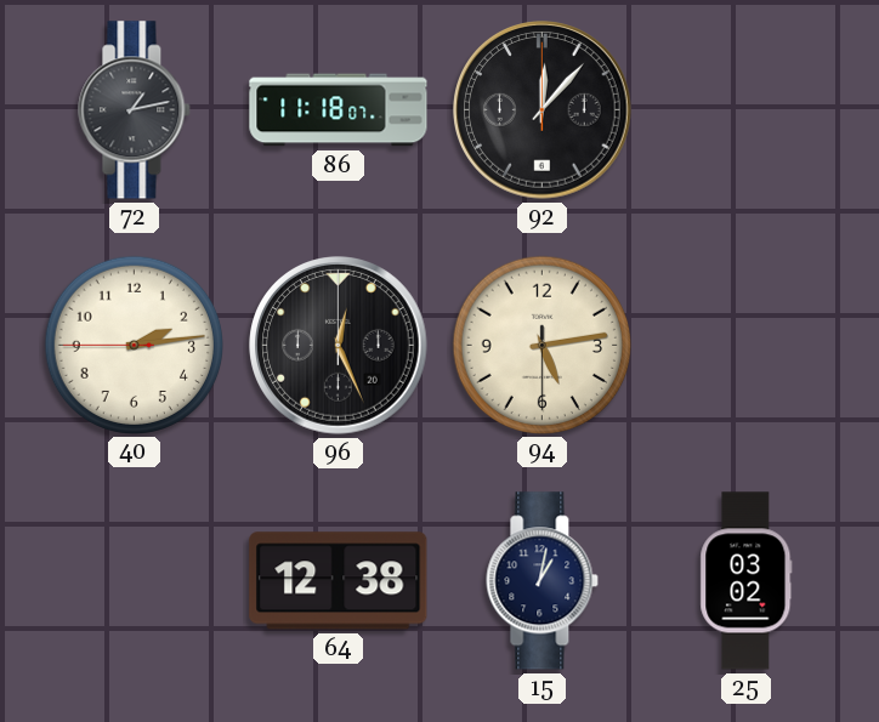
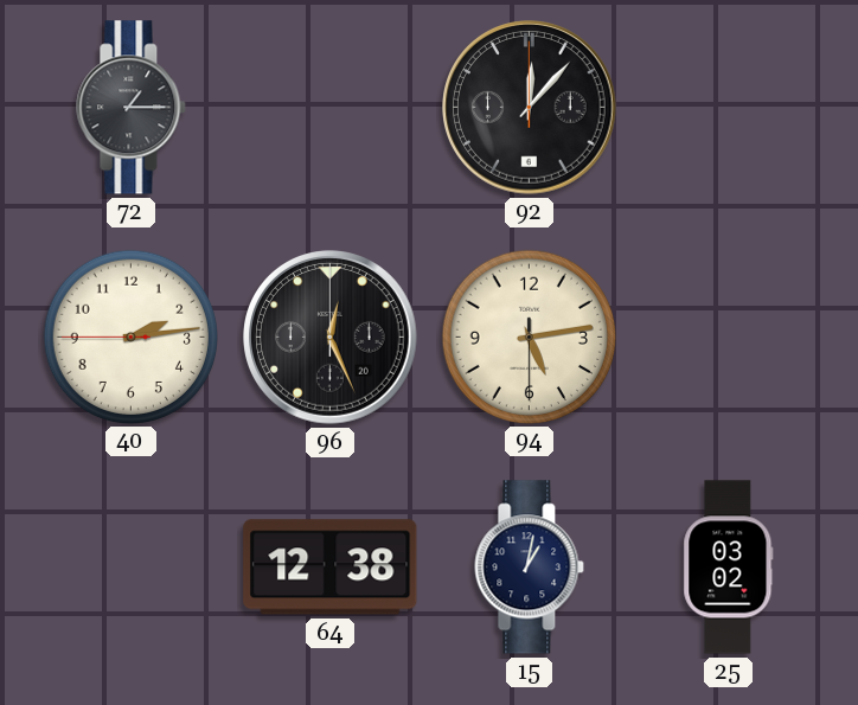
72: 1:13 -> 1:15
86: 11:18 -> none
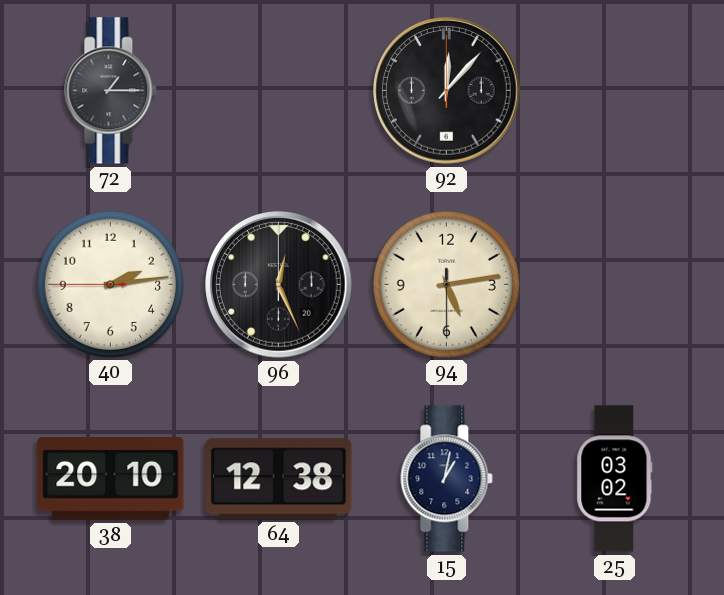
38: none -> 20:10
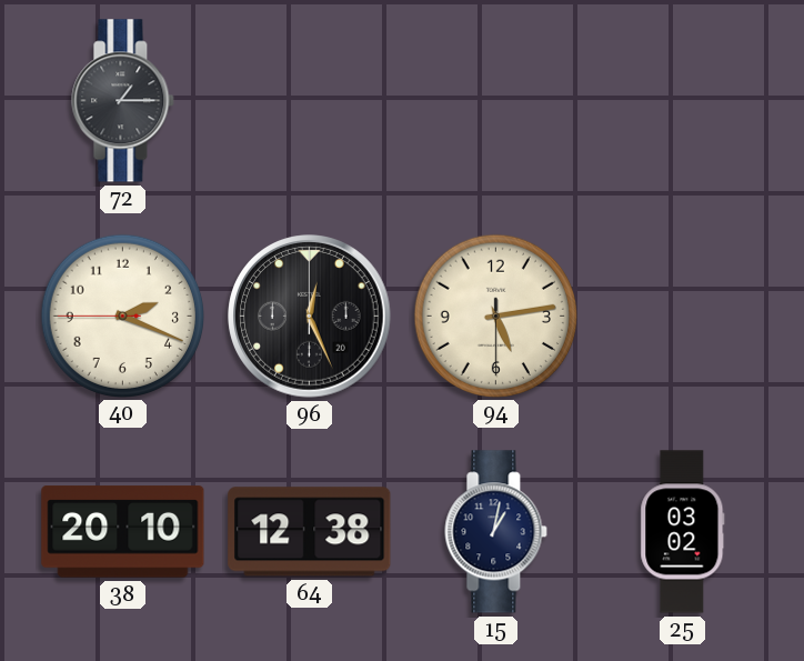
92: 12:07 -> none
40: 2:13 -> 2:18
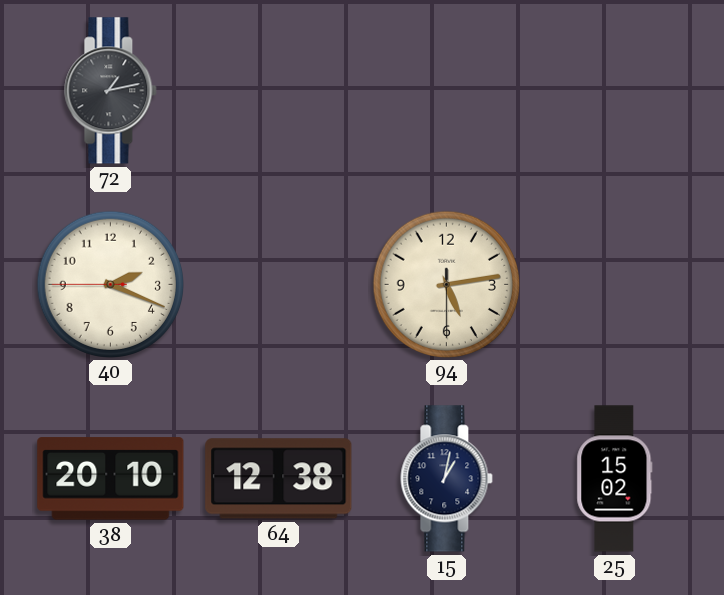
72: 1:15 -> 1:13
96: 12:26 -> none
25: 03:02 -> 15:02
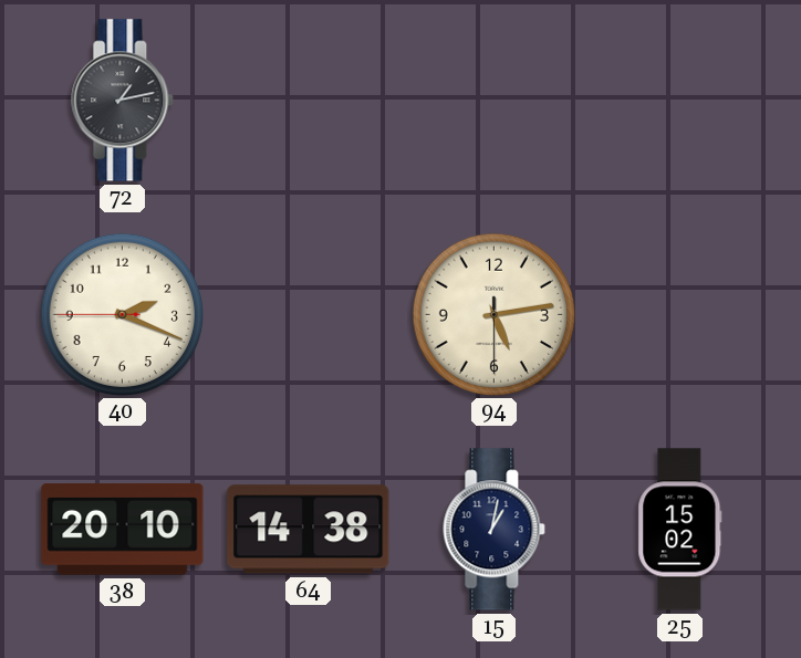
64: 12:38 -> 14:38
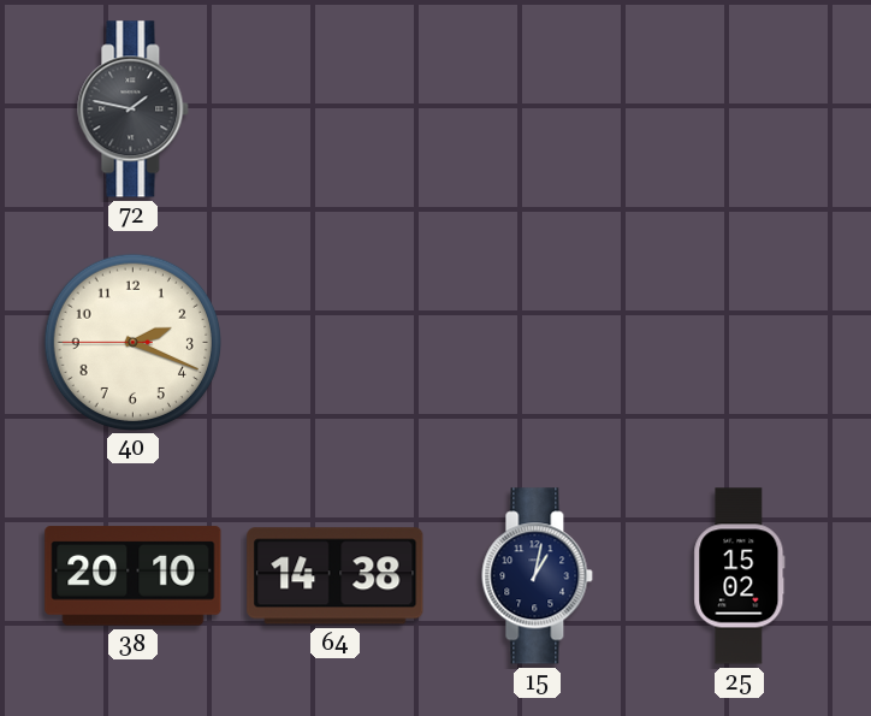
72: 1:13 -> 1:47
94: 5:13 -> none
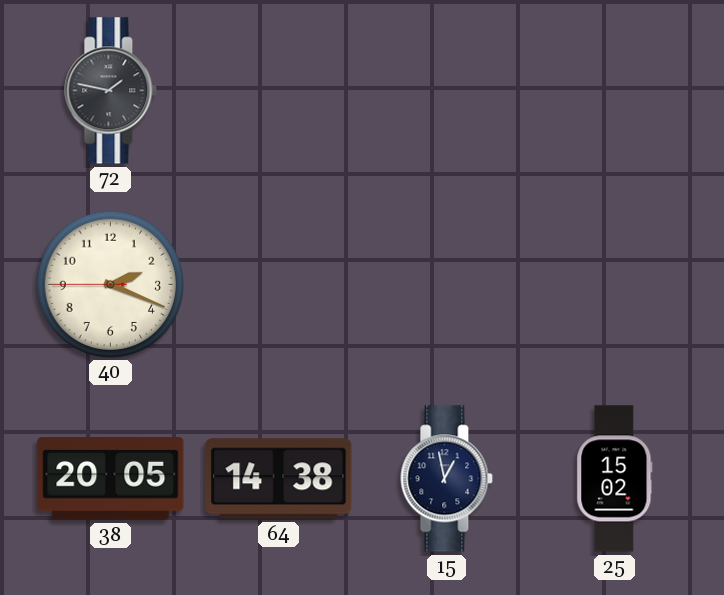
38: 20:10 -> 20:05
15: 1:02 -> 12:58
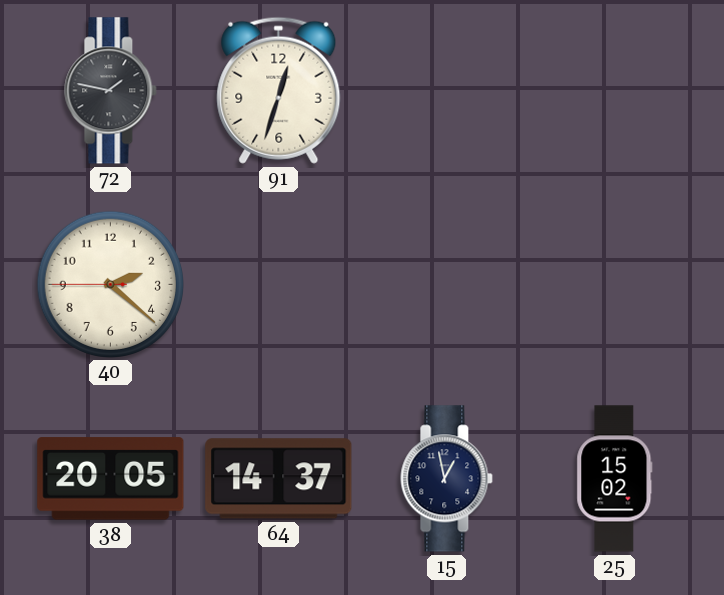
91: none -> 12:33
40: 2:18 -> 2:21
64: 14:38 -> 14:37
